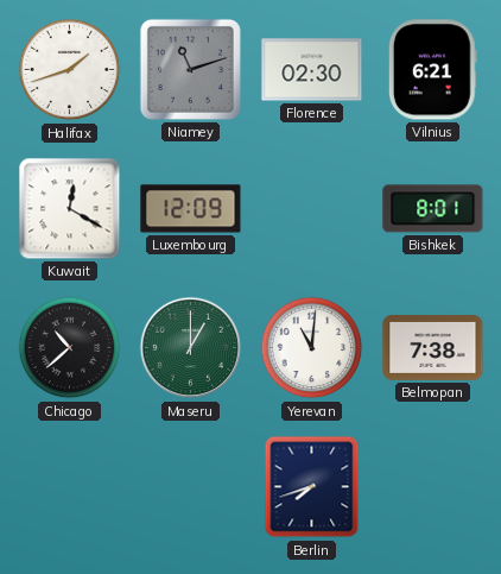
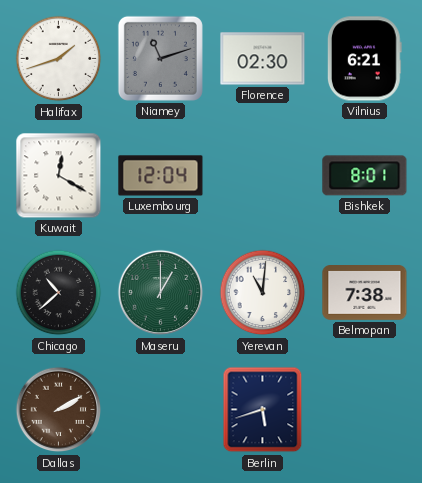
Luxembourg: 12:09 -> 12:04
Dallas: none -> 2:10
Berlin: 7:42 -> 5:42
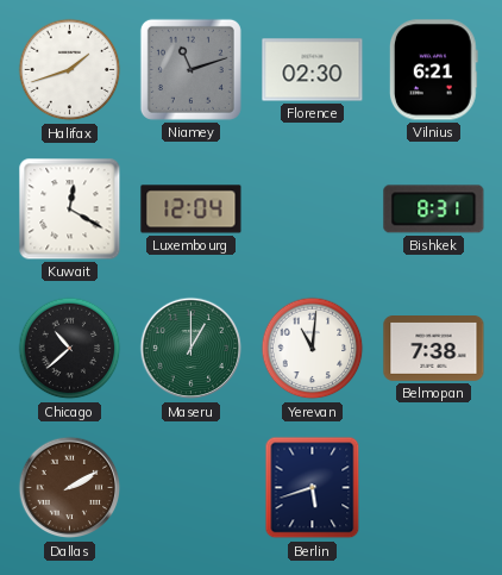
Bishkek: 8:01 -> 8:31
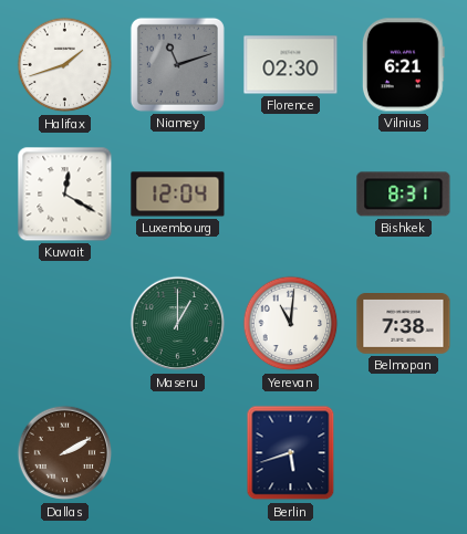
Chicago: 10:38 -> none
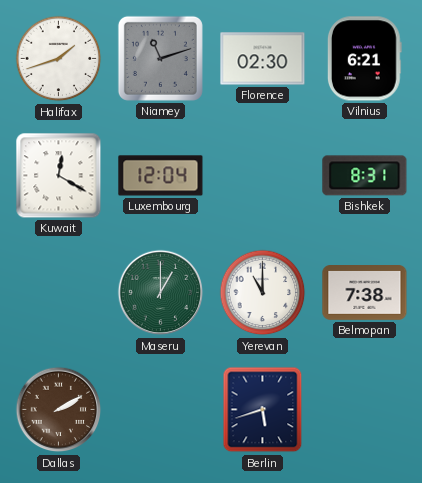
Yerevan: 11:01 -> 11:00
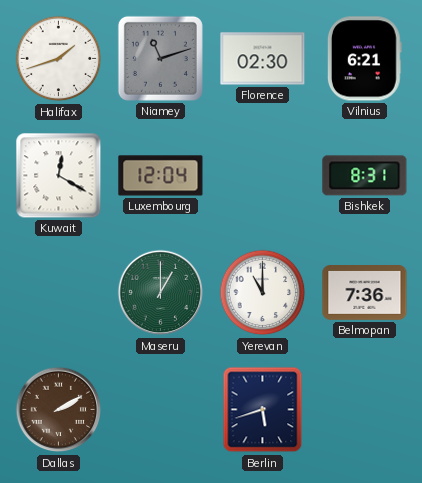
Belmopan: 7:38 -> 7:36
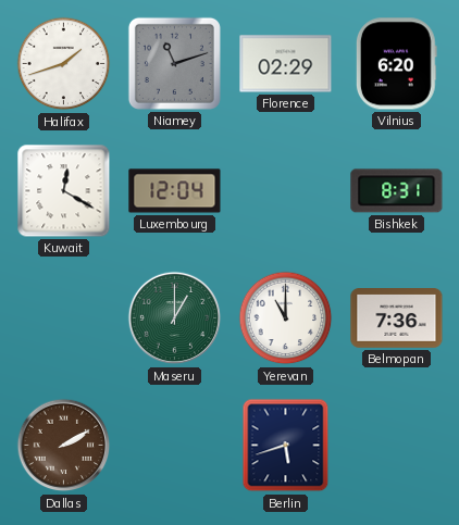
Florence: 02:30 -> 02:29
Vilnius: 6:21 -> 6:20
